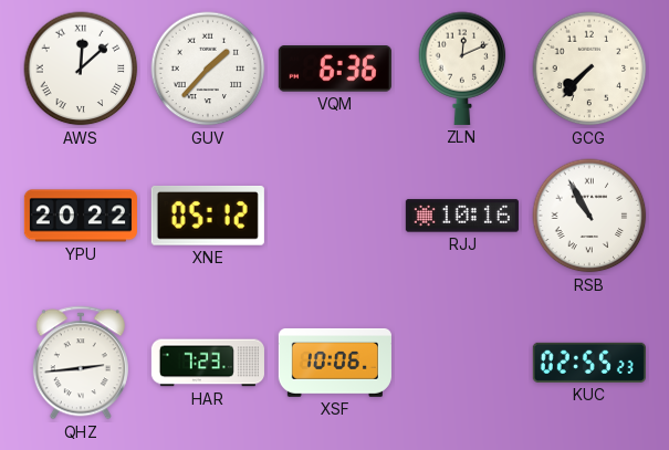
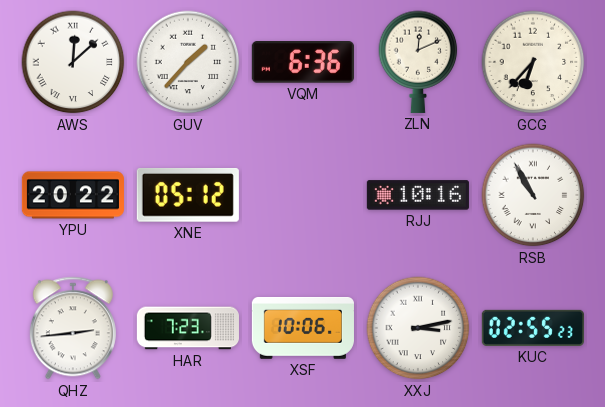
GCG: 7:37 -> 6:37
XXJ: none -> 3:13
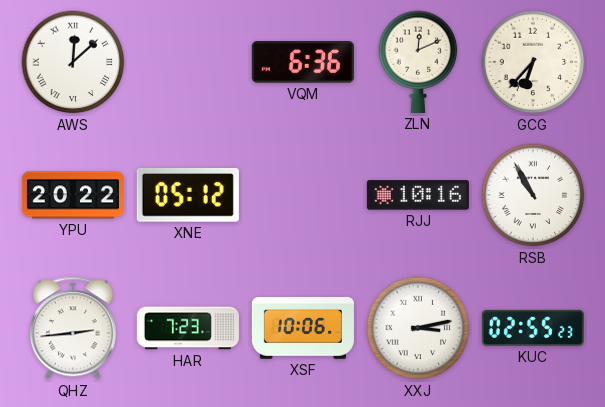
GUV: 1:37 -> none
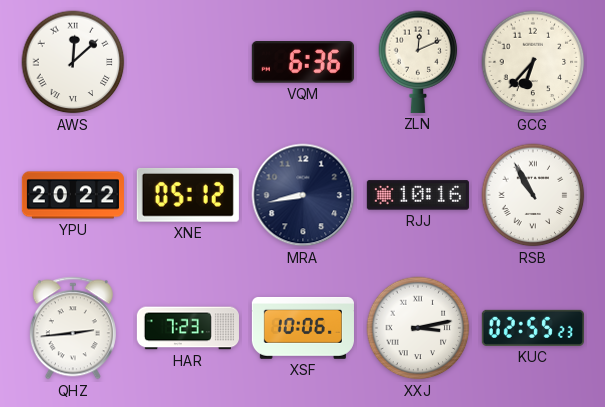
MRA: none -> 8:43
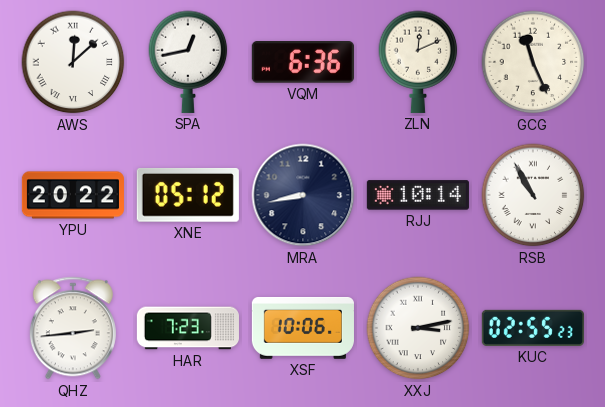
SPA: none -> 12:43
GCG: 6:37 -> 11:26
RJJ: 10:16 -> 10:14
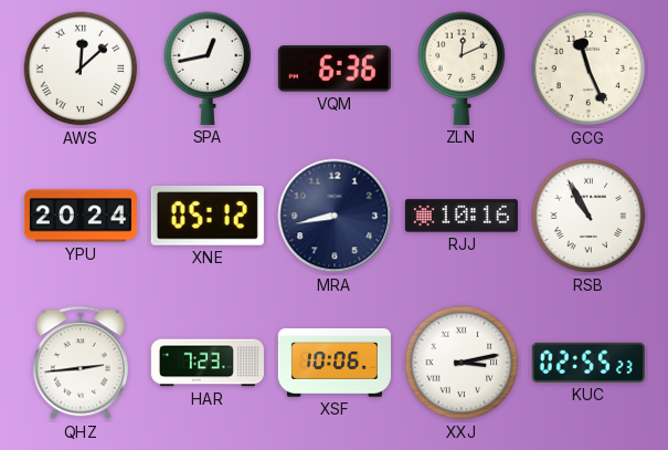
YPU: 20:22 -> 20:24
RJJ: 10:14 -> 10:16
